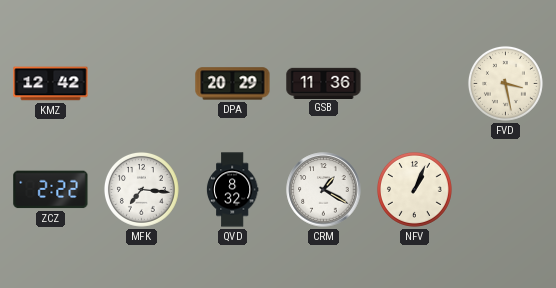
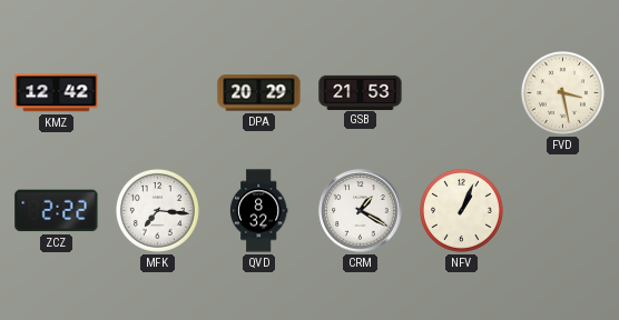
GSB: 11:36 -> 21:53
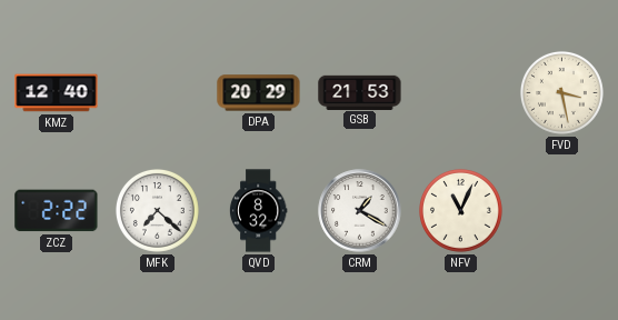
KMZ: 12:42 -> 12:40
MFK: 7:16 -> 7:22
NFV: 1:04 -> 11:04
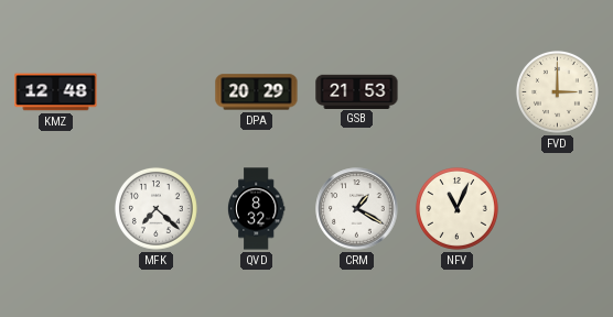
KMZ: 12:40 -> 12:48
FVD: 3:28 -> 3:00
ZCZ: 2:22 -> none
